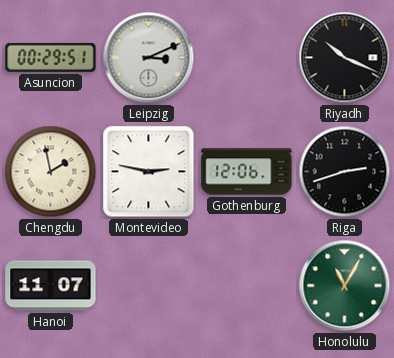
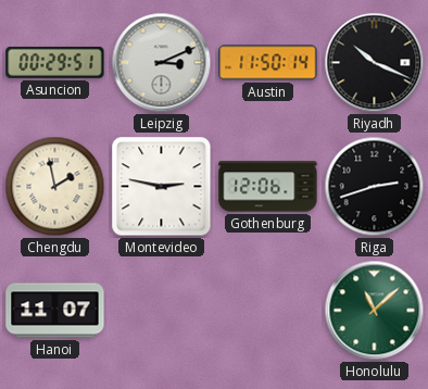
Austin: none -> 11:50
Honolulu: 11:05 -> 11:08
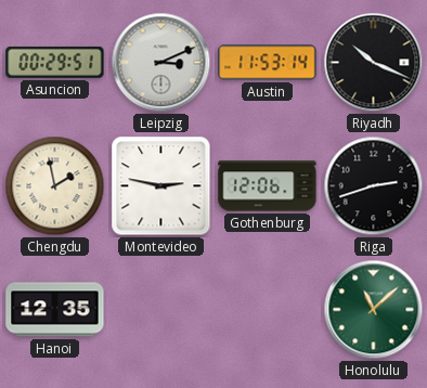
Austin: 11:50 -> 11:53
Hanoi: 11:07 -> 12:35
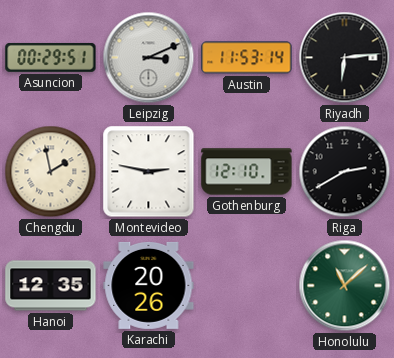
Riyadh: 10:19 -> 6:14
Gothenburg: 12:06 -> 12:10
Riga: 2:42 -> 2:40
Karachi: none -> 20:26
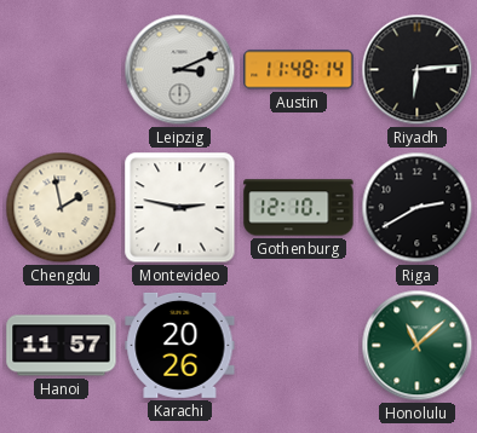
Asuncion: 00:29 -> none
Austin: 11:53 -> 11:48
Hanoi: 12:35 -> 11:57
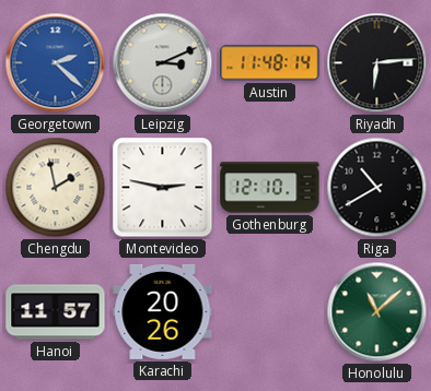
Georgetown: none -> 2:22
Riga: 2:40 -> 10:40
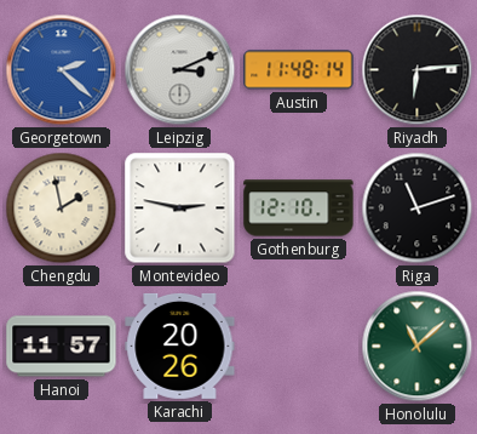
Riga: 10:40 -> 11:12
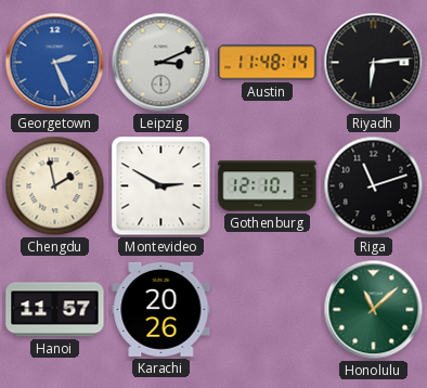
Georgetown: 2:22 -> 2:26
Montevideo: 2:47 -> 2:50
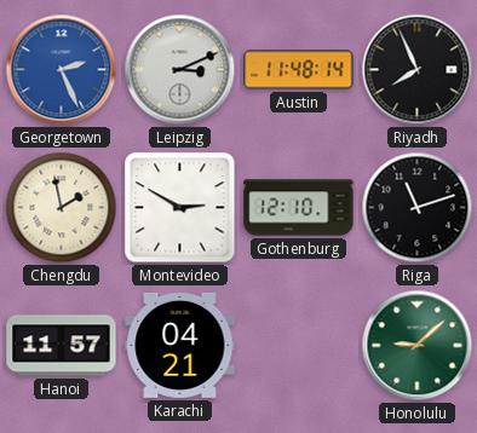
Riyadh: 6:14 -> 7:56
Karachi: 20:26 -> 04:21
Honolulu: 11:08 -> 9:08
